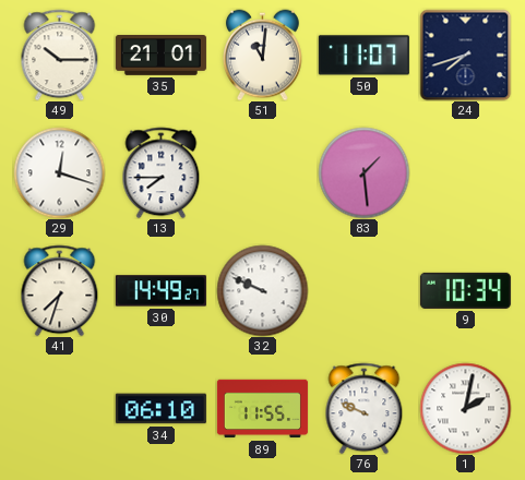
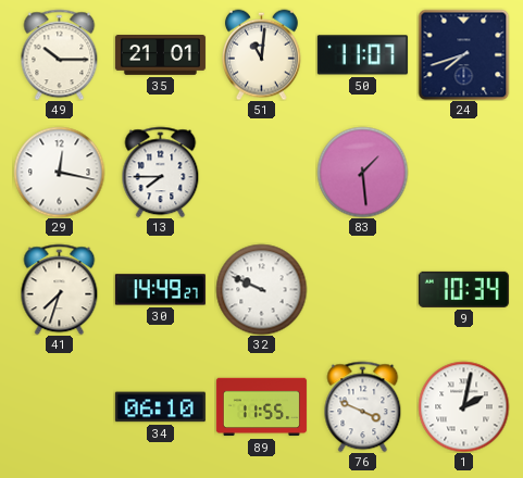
29: 12:18 -> 12:17
76: 9:49 -> 3:49
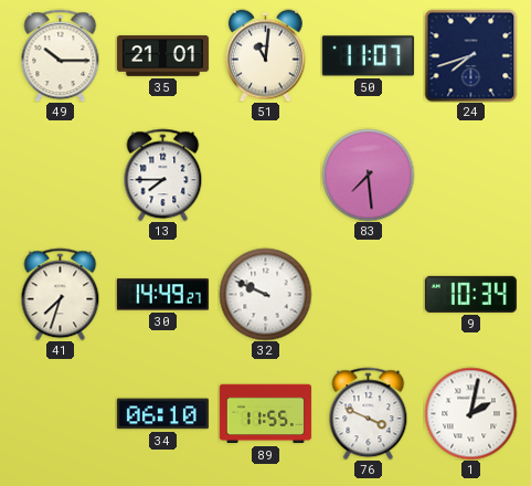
29: 12:17 -> none
83: 1:29 -> 7:29
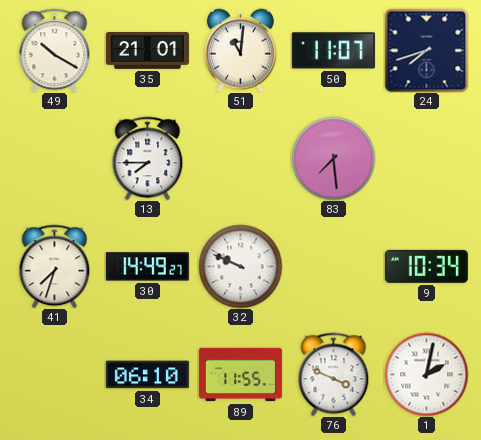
49: 10:15 -> 10:20
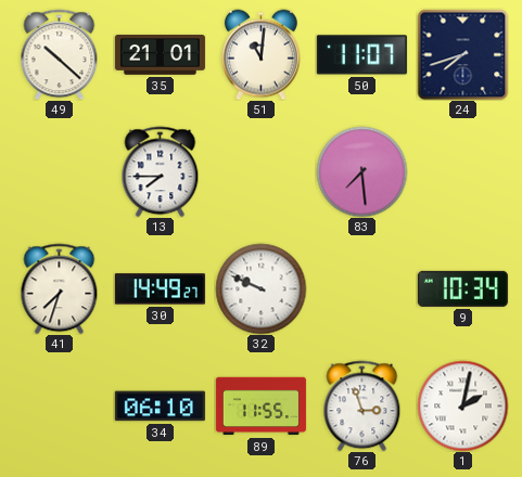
49: 10:20 -> 10:22
76: 3:49 -> 2:57
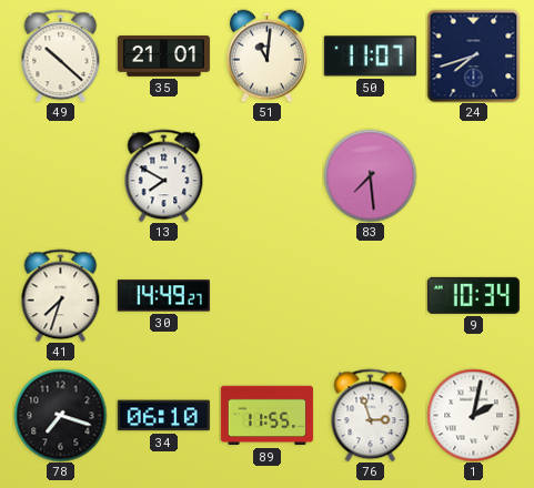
13: 7:45 -> 7:50
32: 9:49 -> none
78: none -> 7:18
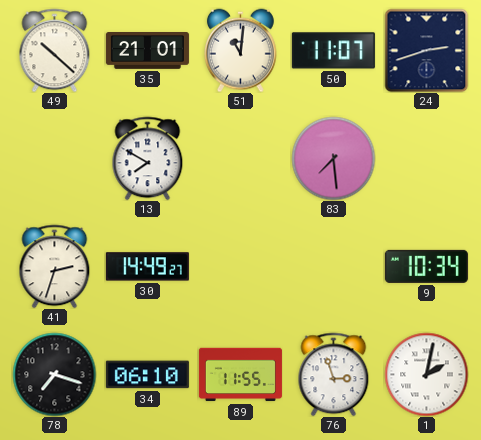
24: 7:42 -> 2:42
41: 7:33 -> 2:33
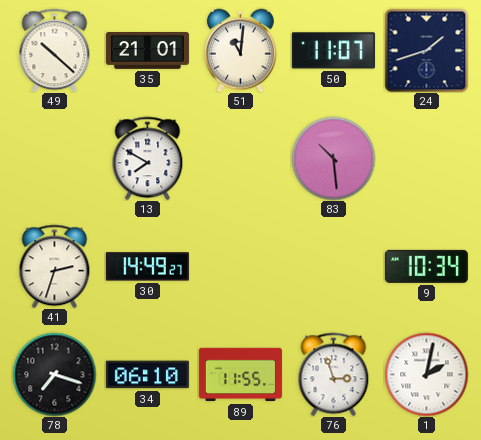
24: 2:42 -> 1:42
83: 7:29 -> 10:29
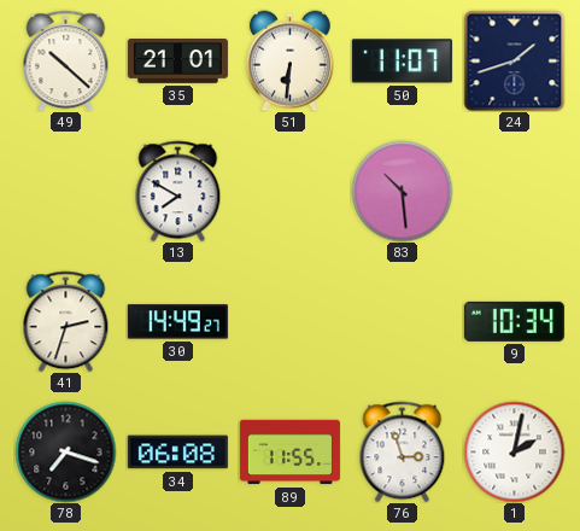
51: 11:01 -> 6:31
34: 06:10 -> 06:08
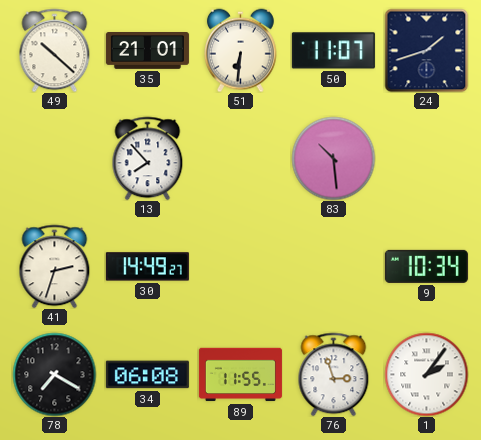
13: 7:50 -> 7:53
78: 7:18 -> 7:20
1: 2:02 -> 2:06
